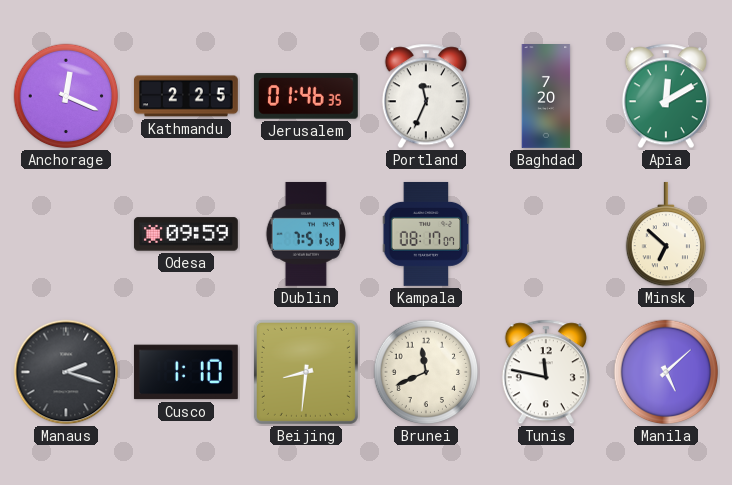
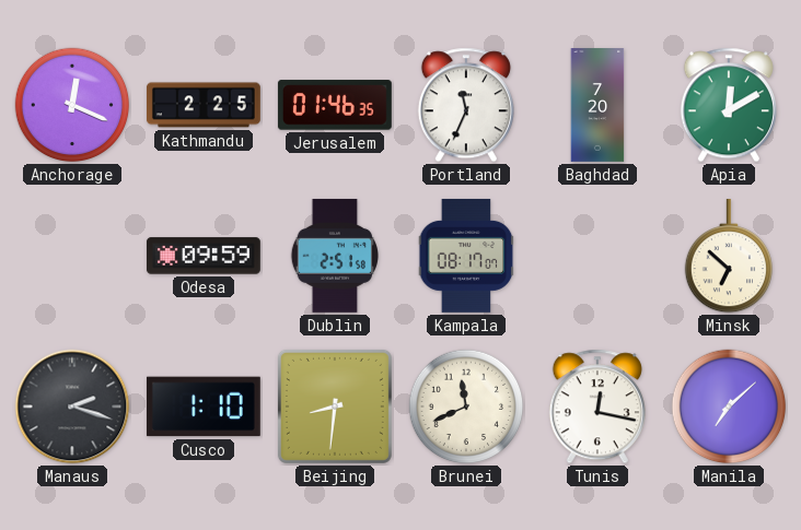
Dublin: 7:51 -> 2:51
Tunis: 11:47 -> 12:17
Manila: 5:08 -> 7:08
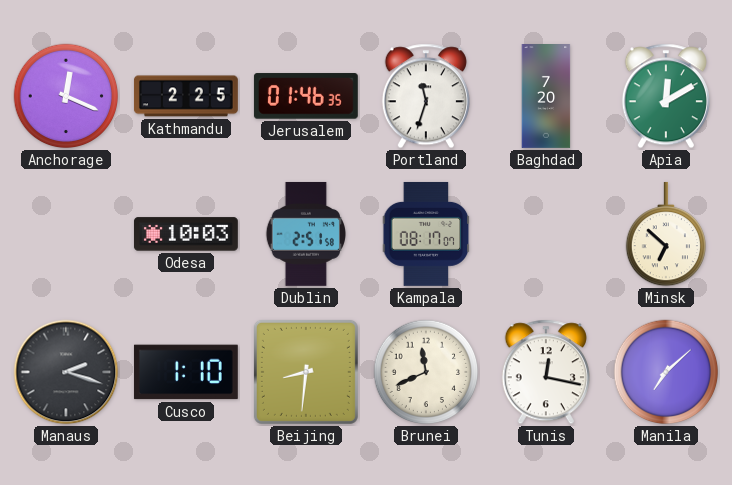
Portland: 11:34 -> 11:33
Odesa: 09:59 -> 10:03
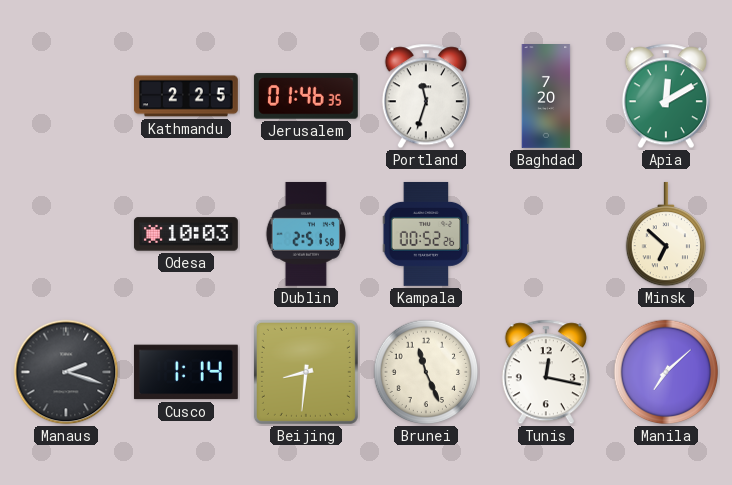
Anchorage: 12:19 -> none
Kampala: 08:17 -> 00:52
Cusco: 1:10 -> 1:14
Brunei: 11:41 -> 11:26
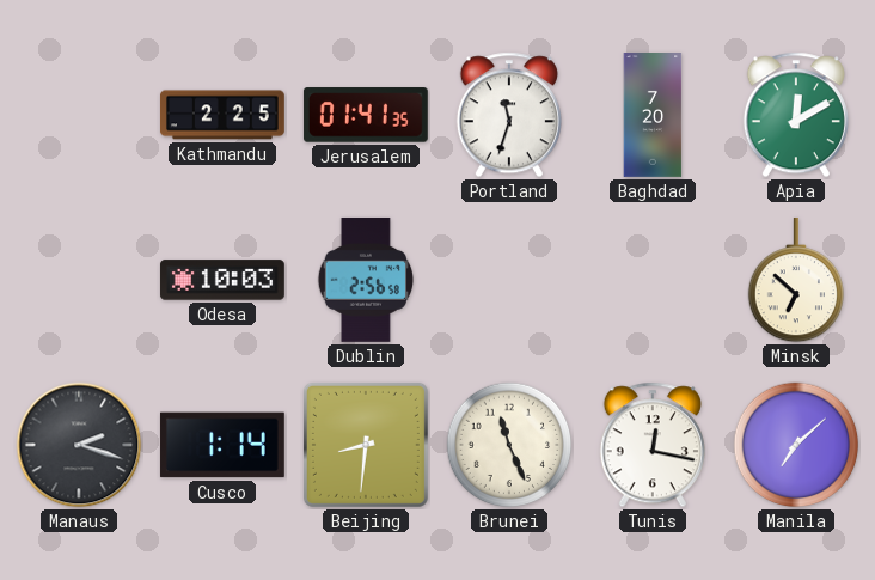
Jerusalem: 01:46 -> 01:41
Dublin: 2:51 -> 2:56
Kampala: 00:52 -> none
